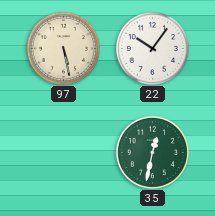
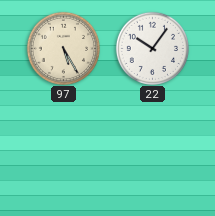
97: 5:28 -> 5:25
35: 12:32 -> none
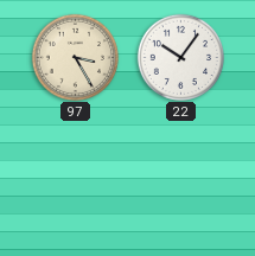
97: 5:25 -> 3:25
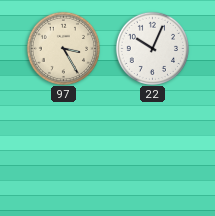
22: 10:06 -> 10:04
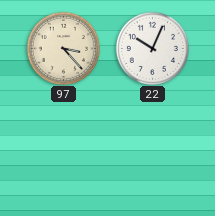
97: 3:25 -> 3:23
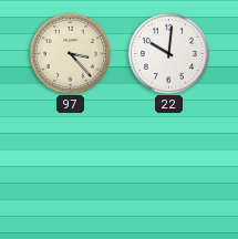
22: 10:04 -> 10:01
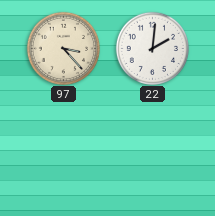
22: 10:01 -> 2:01
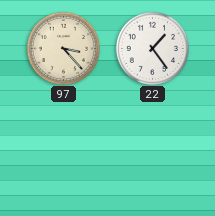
22: 2:01 -> 1:24
